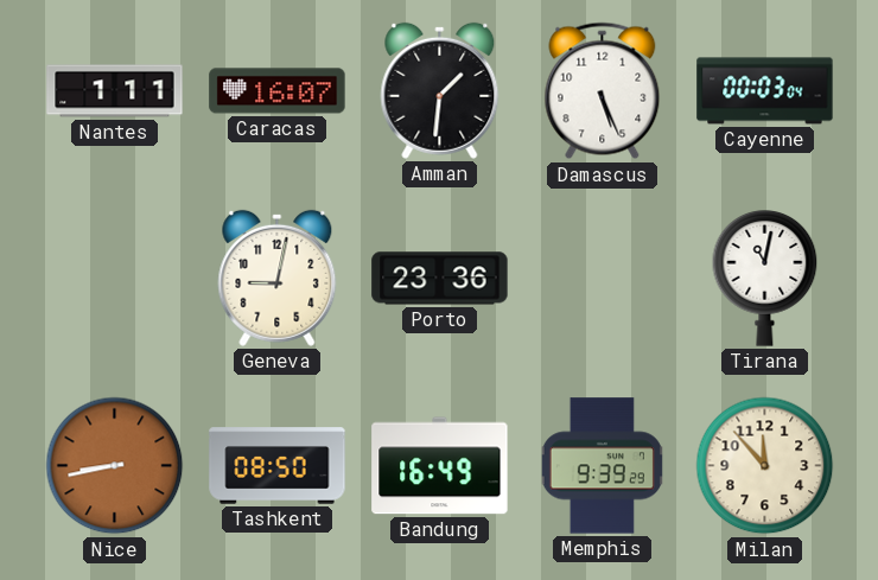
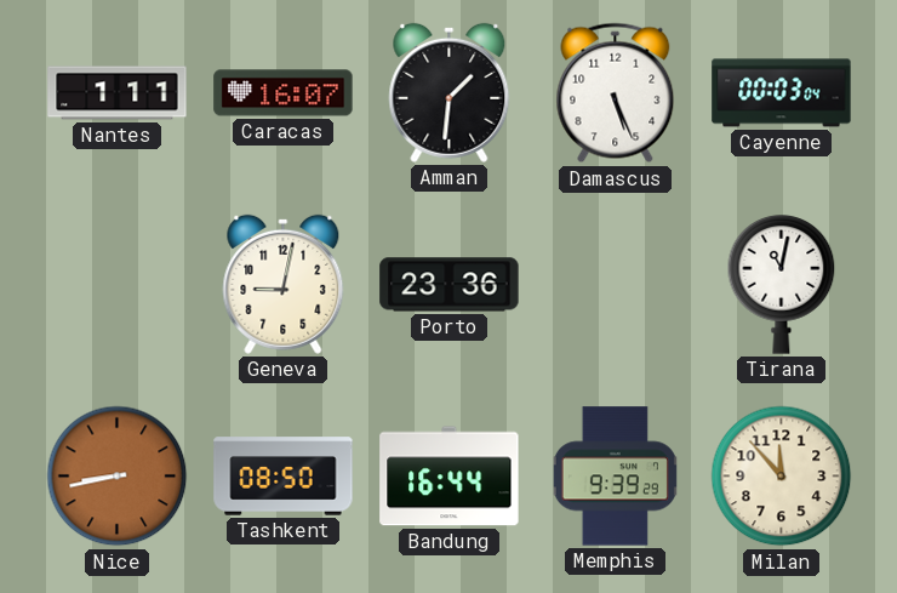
Bandung: 16:49 -> 16:44
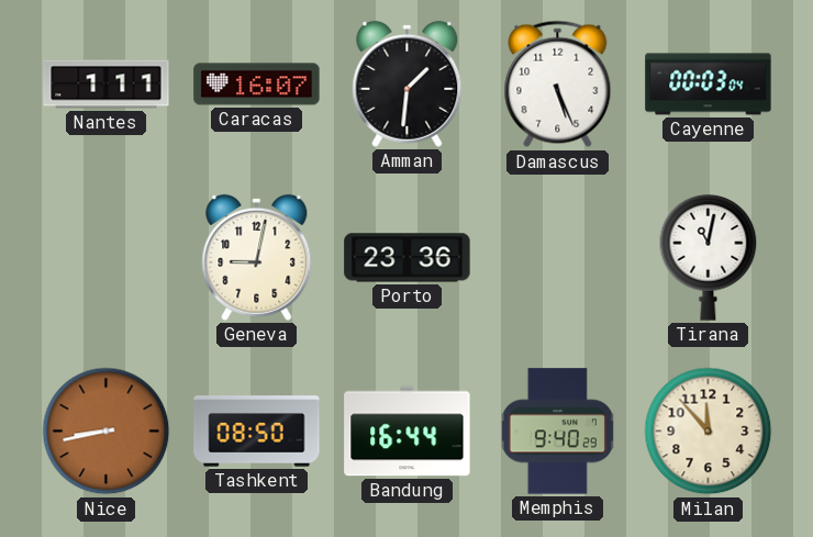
Memphis: 9:39 -> 9:40
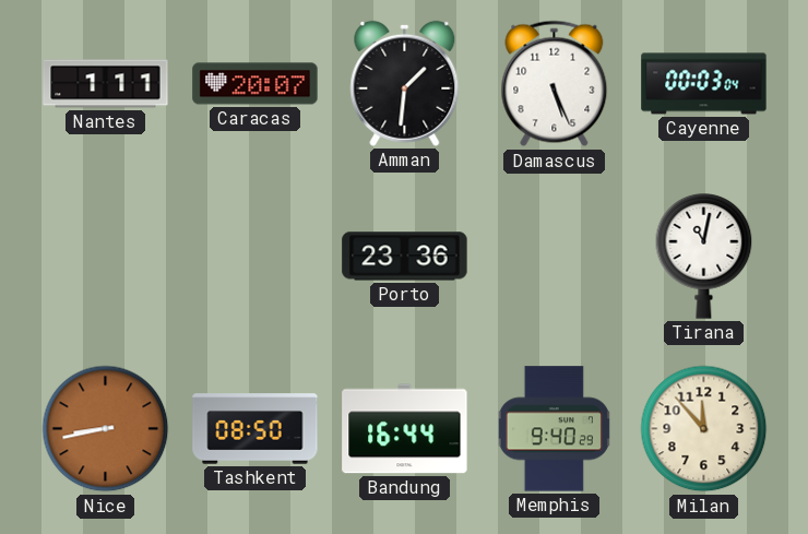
Caracas: 16:07 -> 20:07
Geneva: 9:02 -> none
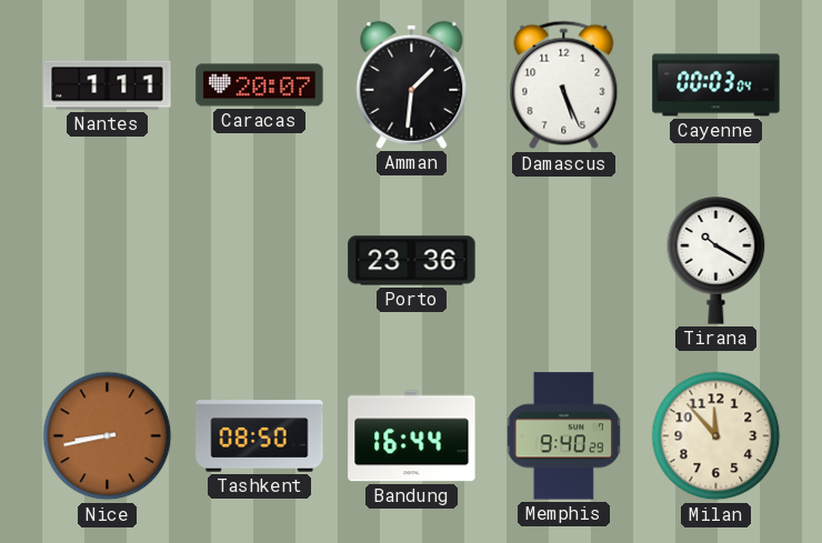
Tirana: 11:02 -> 10:20
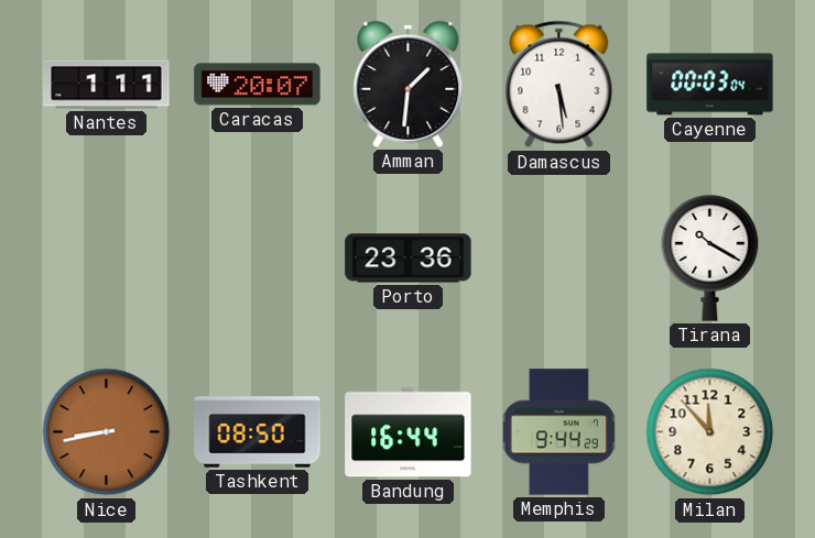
Damascus: 5:26 -> 5:29
Memphis: 9:40 -> 9:44
